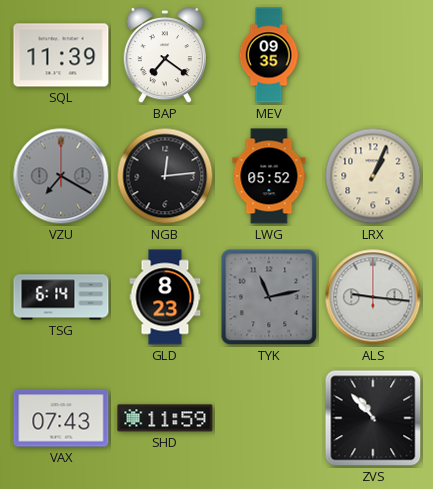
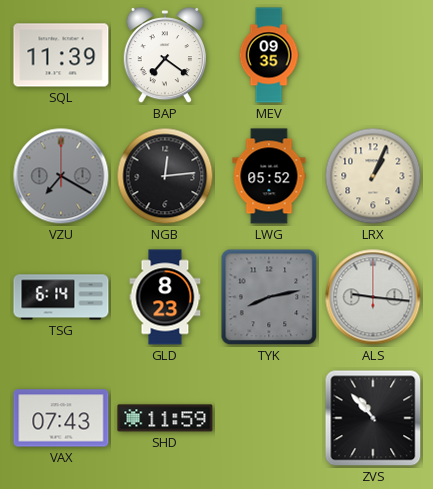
TYK: 11:13 -> 8:13
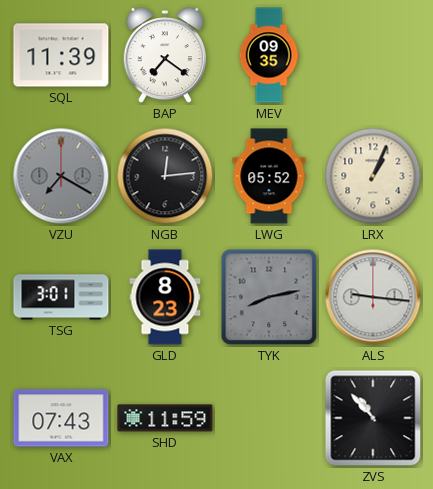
TSG: 6:14 -> 3:01
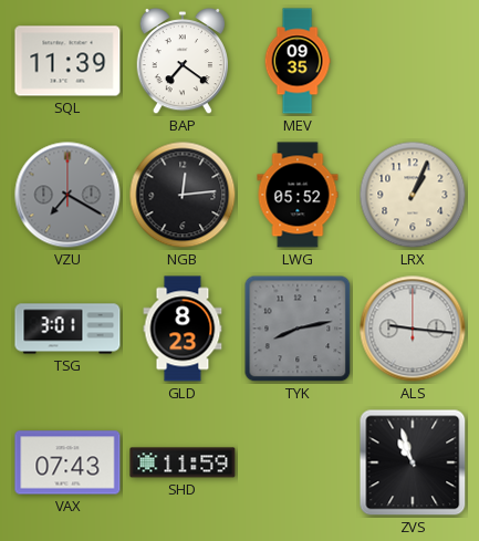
ZVS: 10:53 -> 10:57
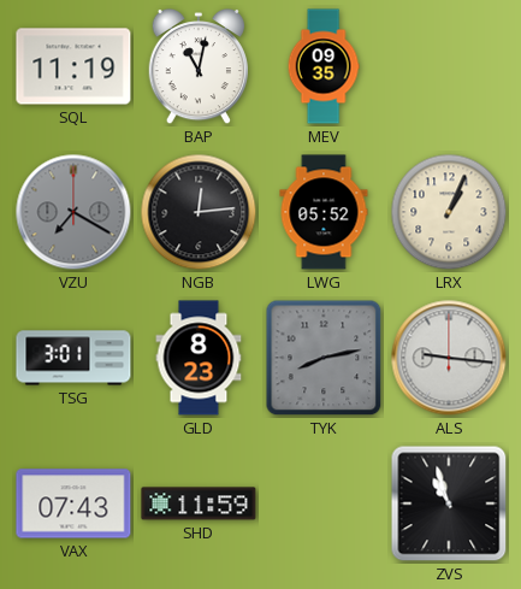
SQL: 11:39 -> 11:19
BAP: 7:21 -> 11:02
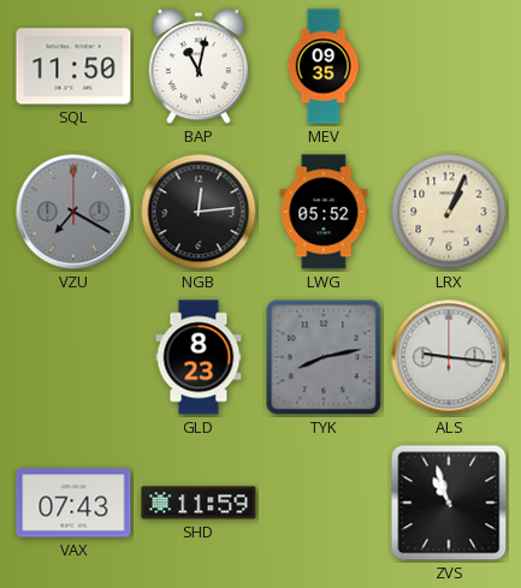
SQL: 11:19 -> 11:50
TSG: 3:01 -> none
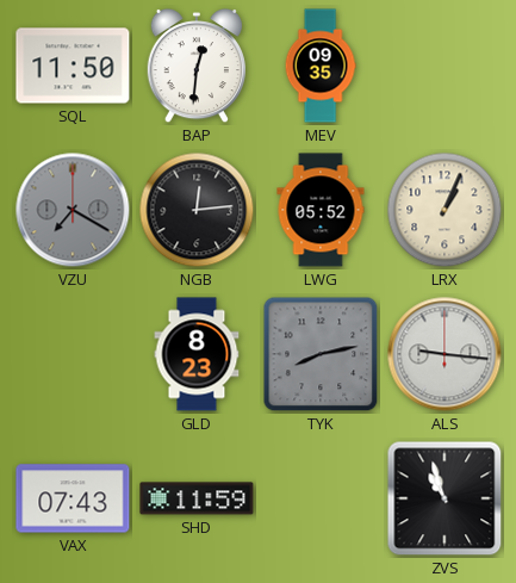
BAP: 11:02 -> 12:31
